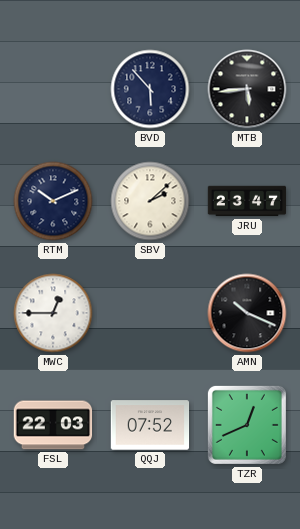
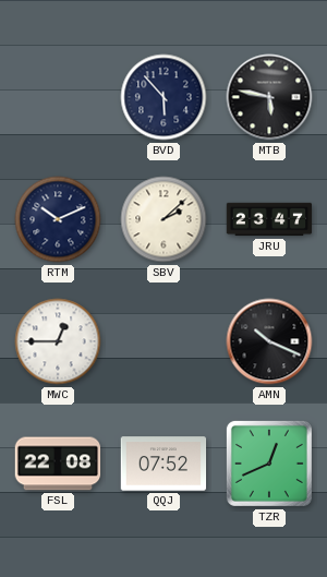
MTB: 5:44 -> 5:47
FSL: 22:03 -> 22:08
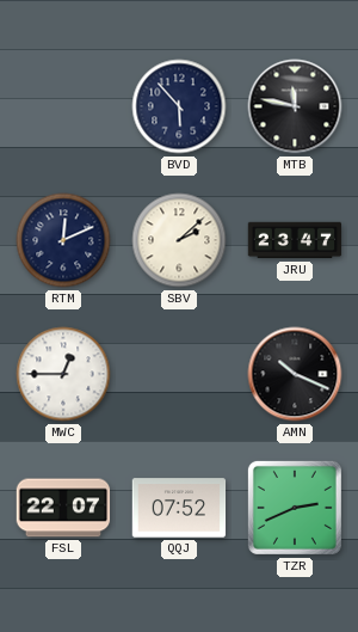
MTB: 5:47 -> 11:47
RTM: 10:11 -> 12:11
FSL: 22:08 -> 22:07
TZR: 12:41 -> 2:41
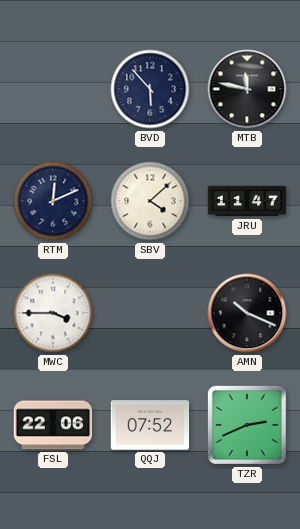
SBV: 2:08 -> 4:08
JRU: 23:47 -> 11:47
MWC: 12:45 -> 3:45
FSL: 22:07 -> 22:06
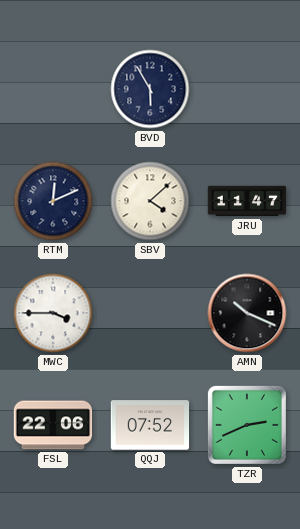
BVD: 5:53 -> 5:55
MTB: 11:47 -> none
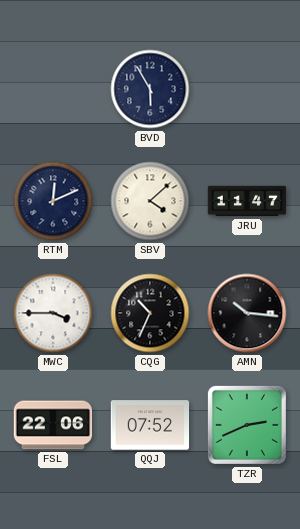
CQG: none -> 10:34
AMN: 10:19 -> 10:16
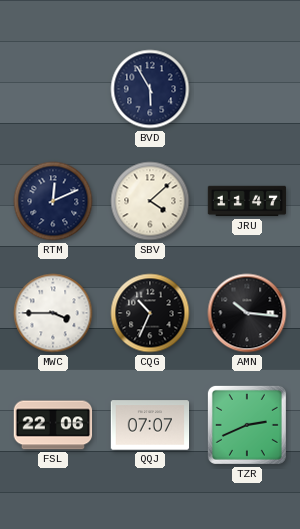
QQJ: 07:52 -> 07:07
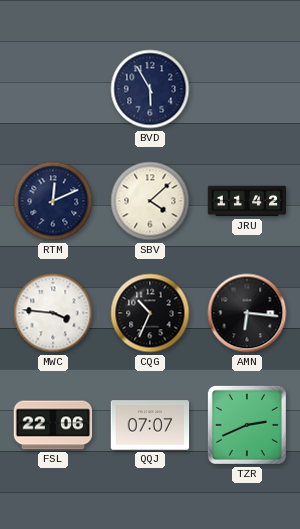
JRU: 11:47 -> 11:42
MWC: 3:45 -> 3:46
AMN: 10:16 -> 6:16
